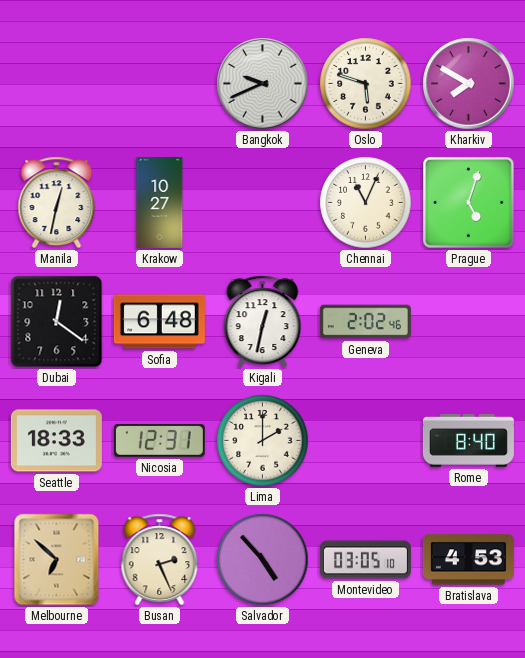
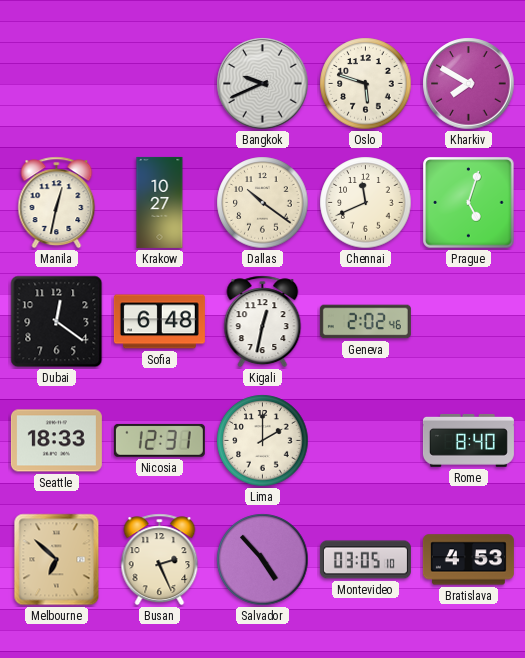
Dallas: none -> 10:21
Chennai: 11:04 -> 11:41
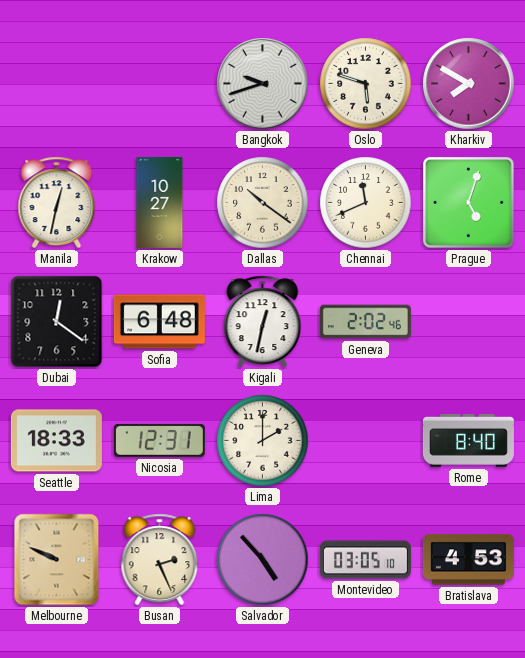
Bangkok: 9:41 -> 9:42
Melbourne: 6:52 -> 9:49
